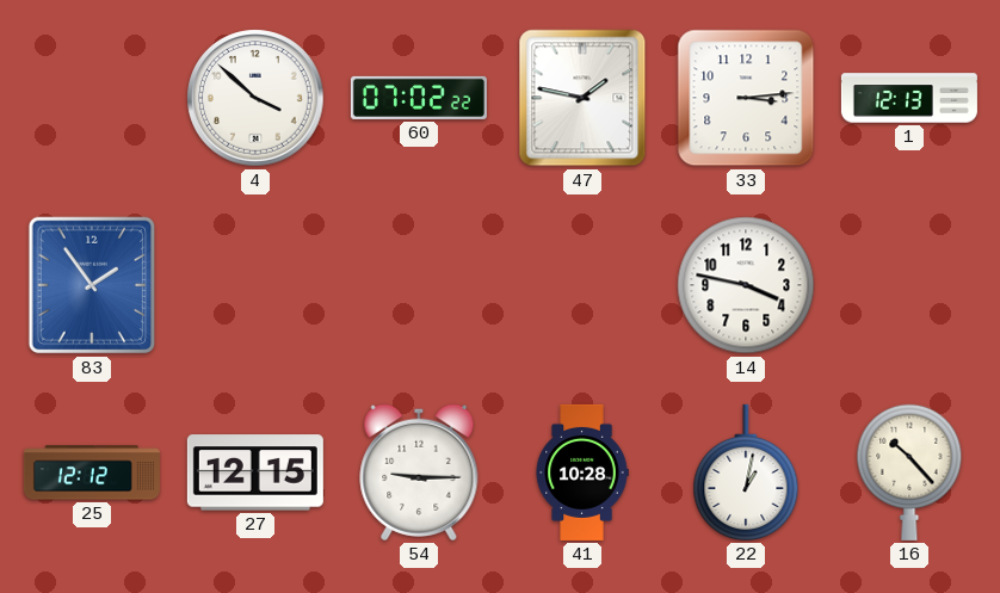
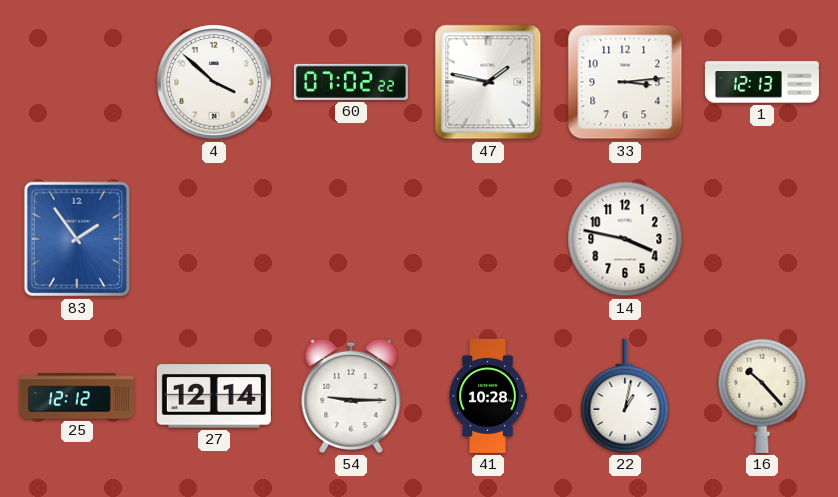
27: 12:15 -> 12:14
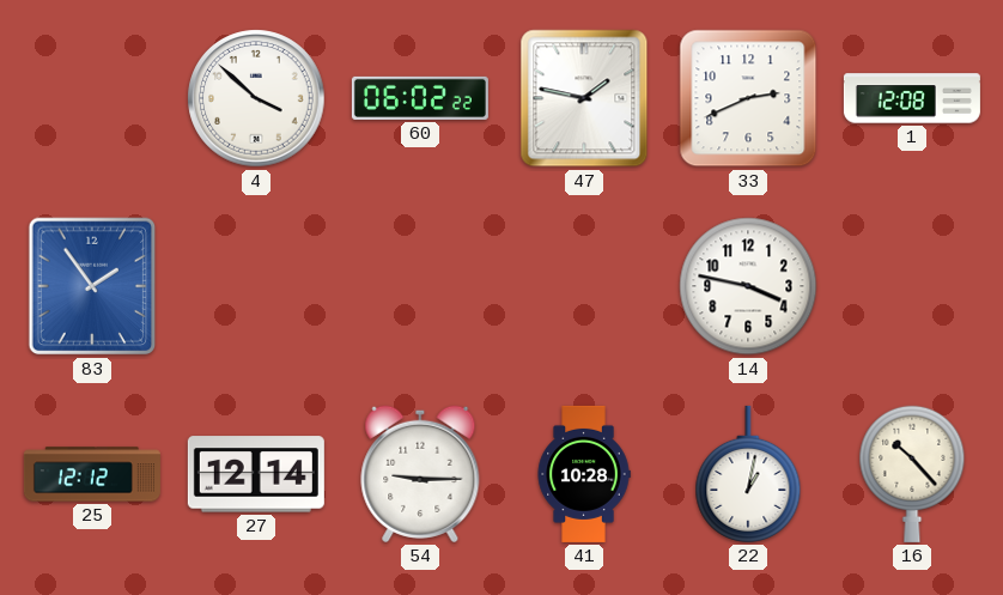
60: 07:02 -> 06:02
33: 3:14 -> 2:41
1: 12:13 -> 12:08
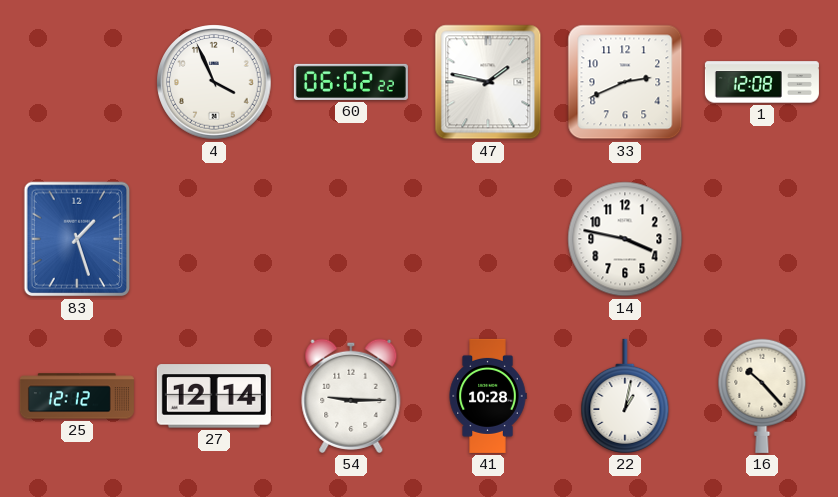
4: 3:52 -> 3:56
83: 1:54 -> 1:27
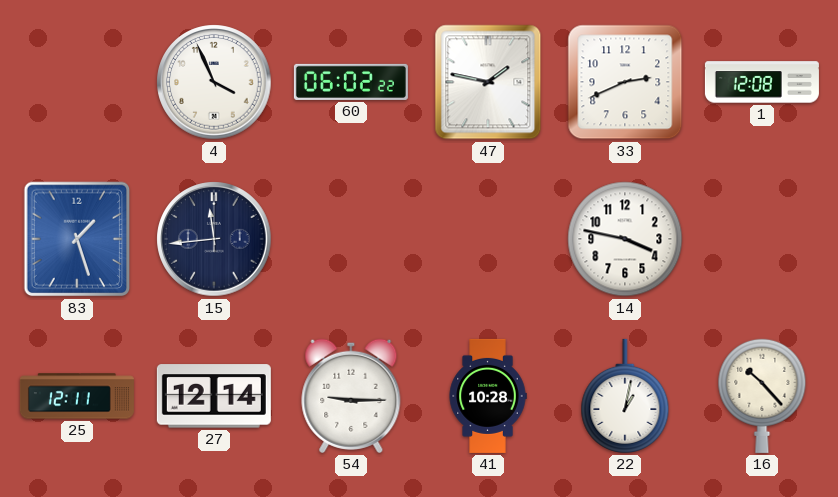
15: none -> 11:44
25: 12:12 -> 12:11
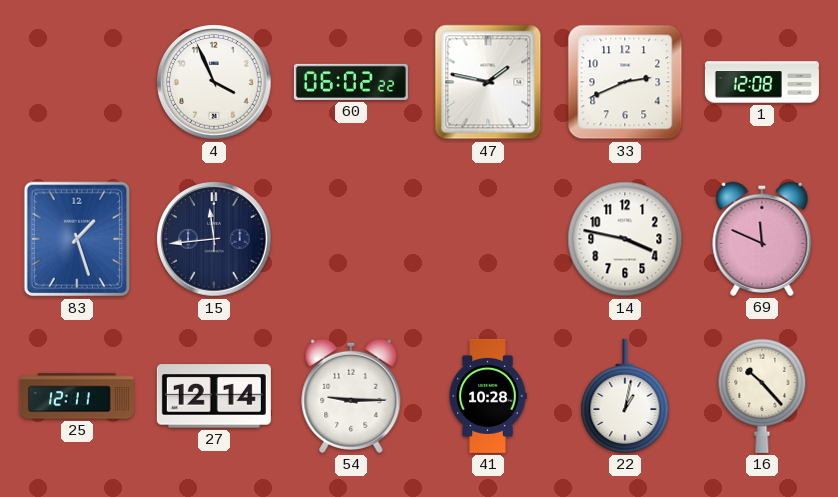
69: none -> 11:49
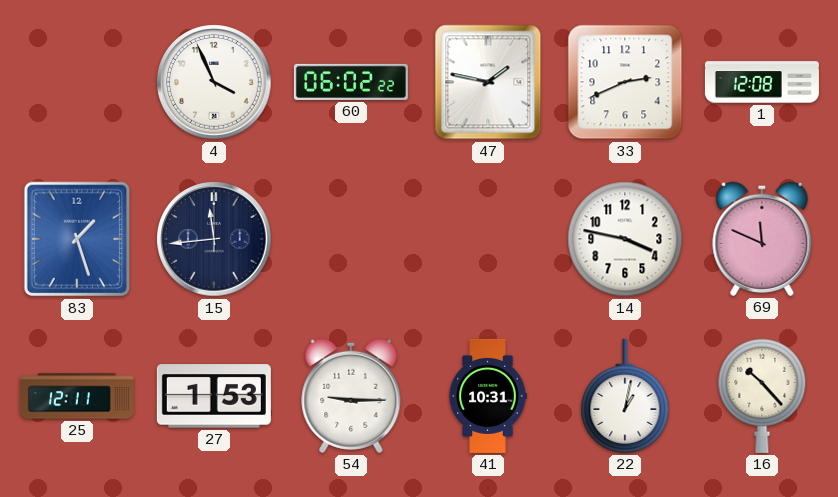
27: 12:14 -> 1:53
41: 10:28 -> 10:31
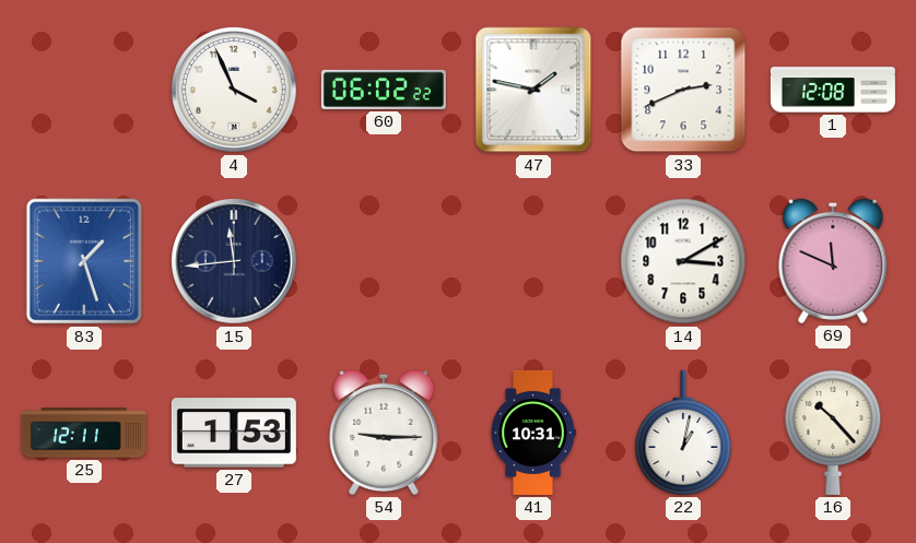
14: 3:47 -> 3:10
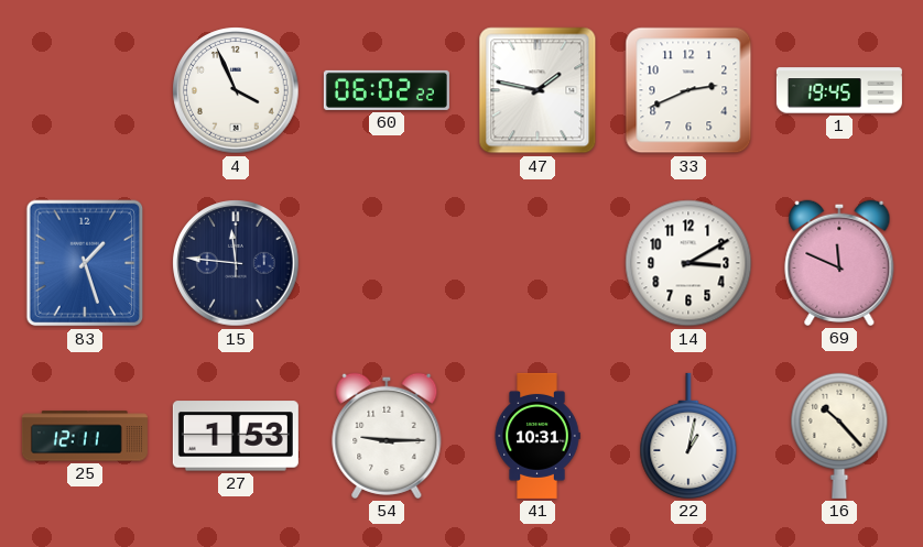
1: 12:08 -> 19:45
15: 11:44 -> 11:46
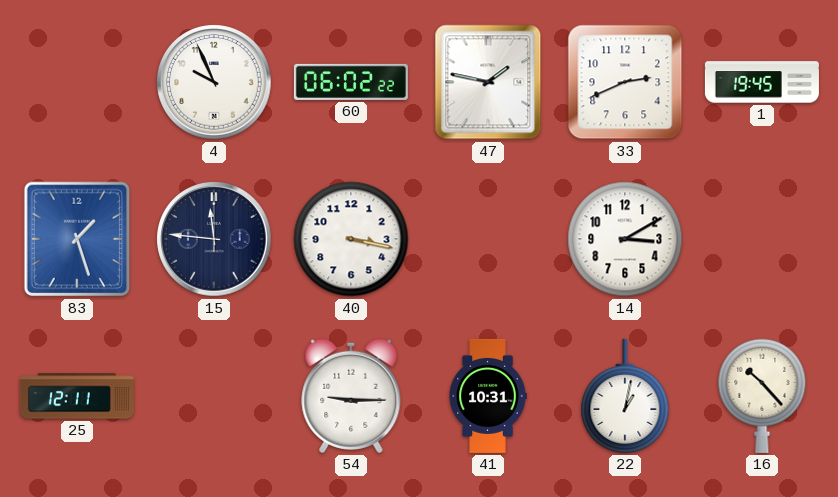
4: 3:56 -> 9:56
40: none -> 3:17
69: 11:49 -> none
27: 1:53 -> none
